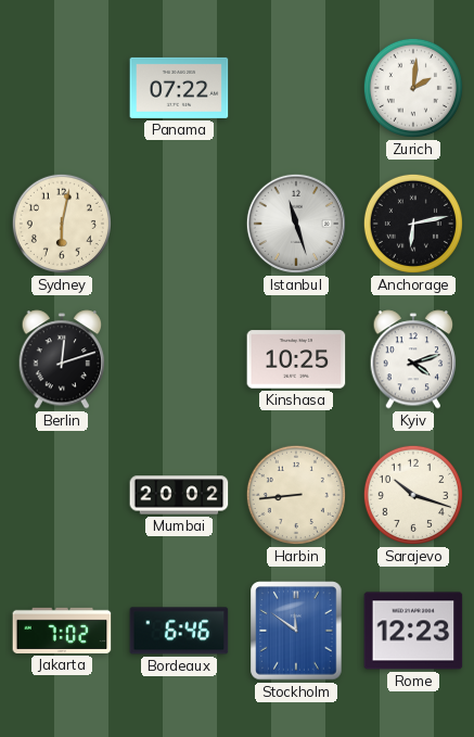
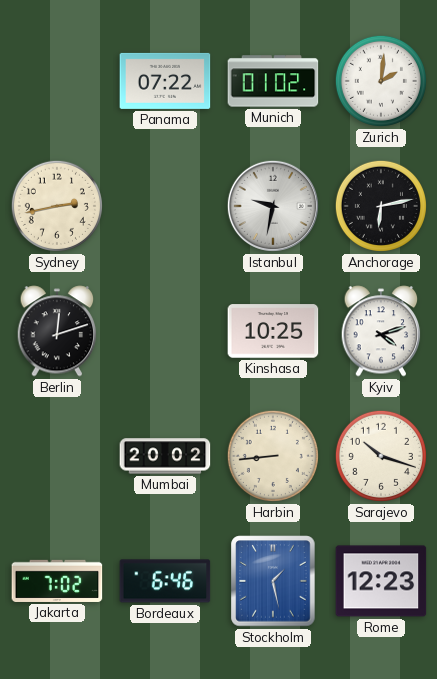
Munich: none -> 01:02
Sydney: 6:02 -> 2:43
Istanbul: 11:27 -> 9:32
Stockholm: 11:51 -> 1:28
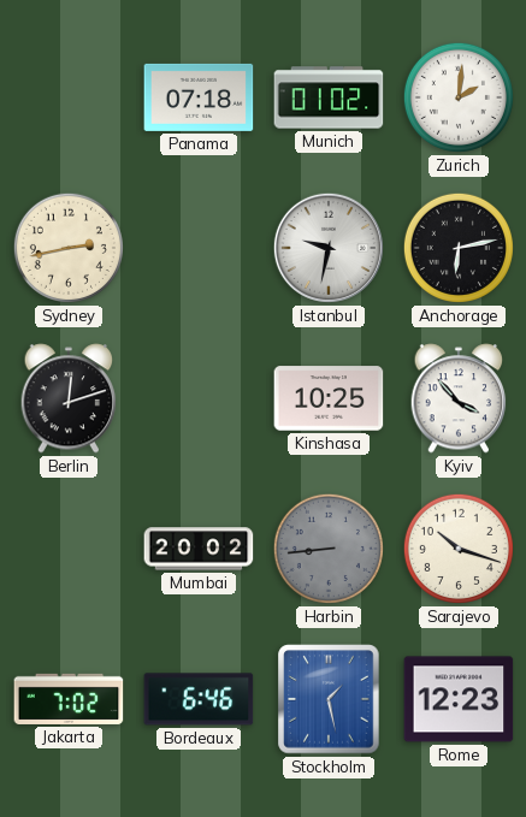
Panama: 07:22 -> 07:18
Kyiv: 4:12 -> 3:53
Harbin dial: cream -> grey
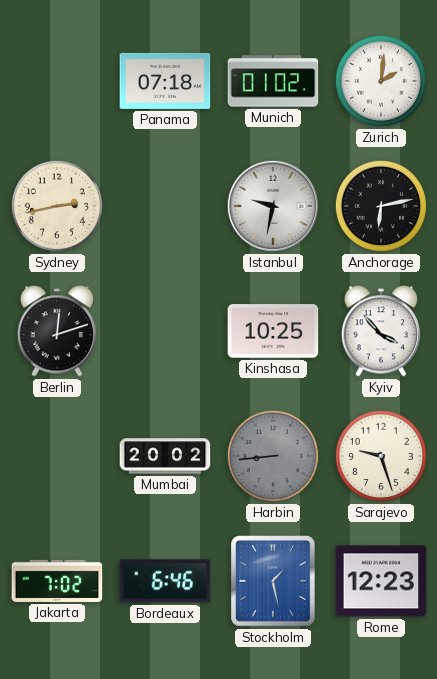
Sarajevo: 10:18 -> 9:27
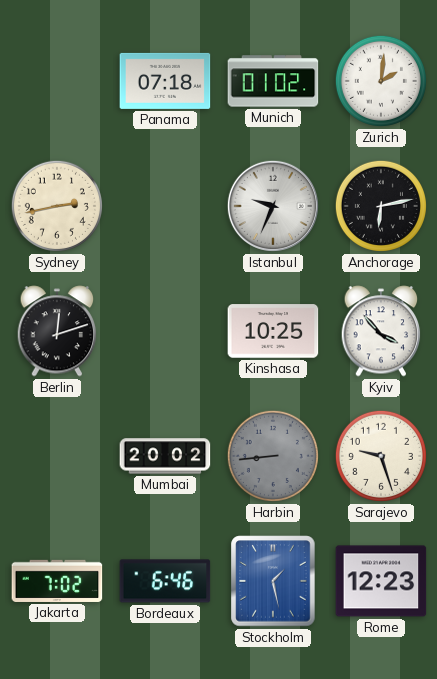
Istanbul: 9:32 -> 9:34
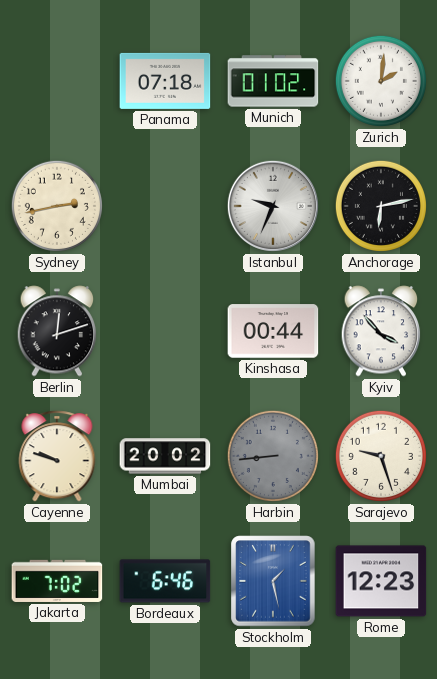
Kinshasa: 10:25 -> 00:44
Cayenne: none -> 9:48
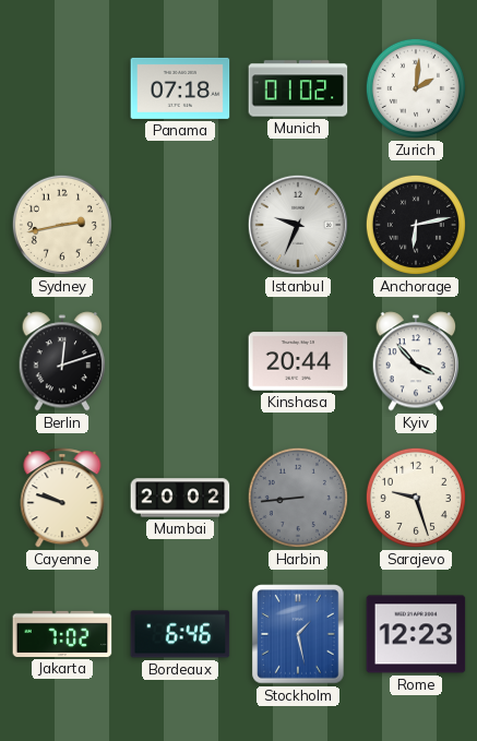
Kinshasa: 00:44 -> 20:44
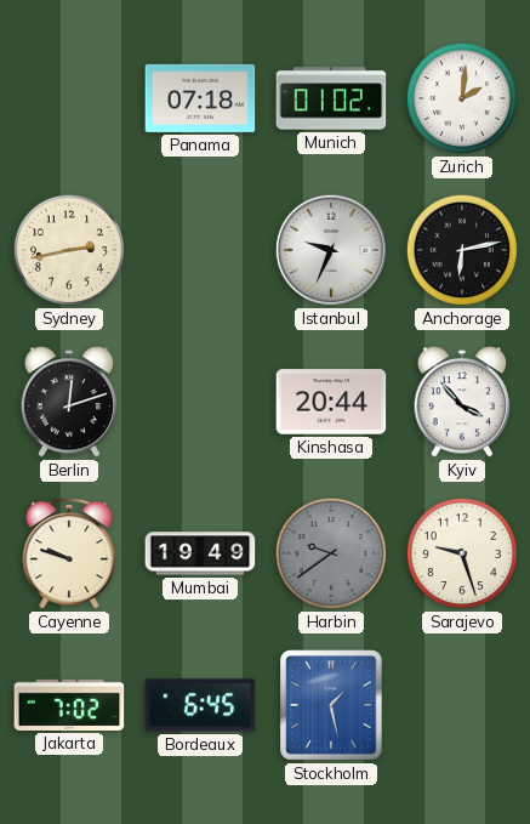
Mumbai: 20:02 -> 19:49
Harbin: 8:44 -> 9:39
Bordeaux: 6:46 -> 6:45
Rome: 12:23 -> none
